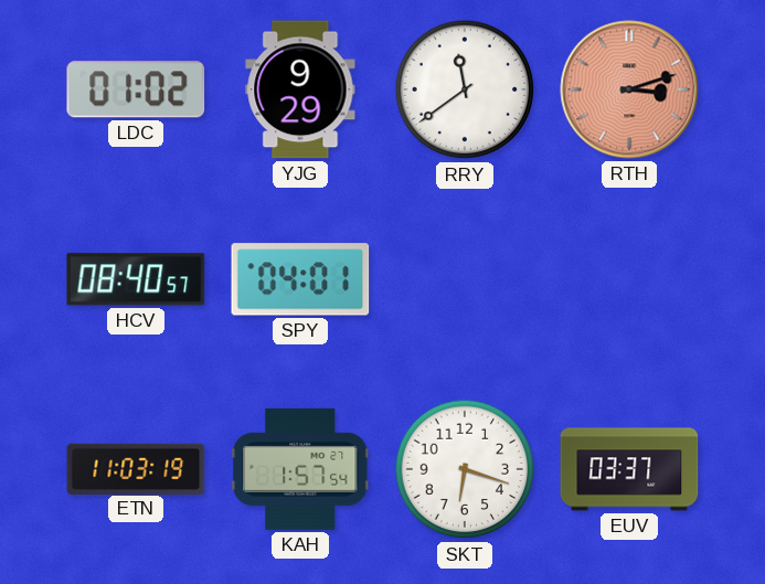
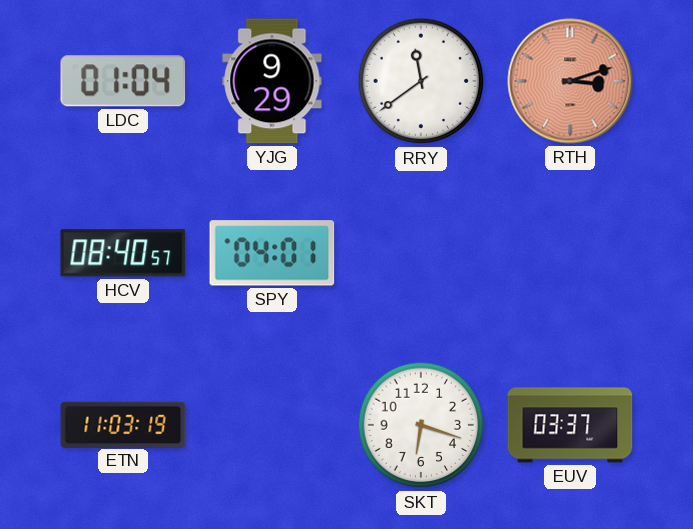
LDC: 01:02 -> 01:04
KAH: 1:57 -> none
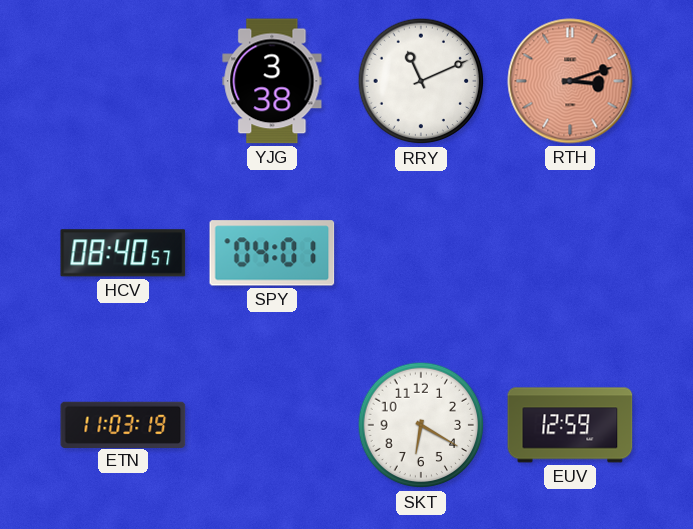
LDC: 01:04 -> none
YJG: 9:29 -> 3:38
RRY: 11:39 -> 11:11
SKT: 6:18 -> 6:20
EUV: 03:37 -> 12:59
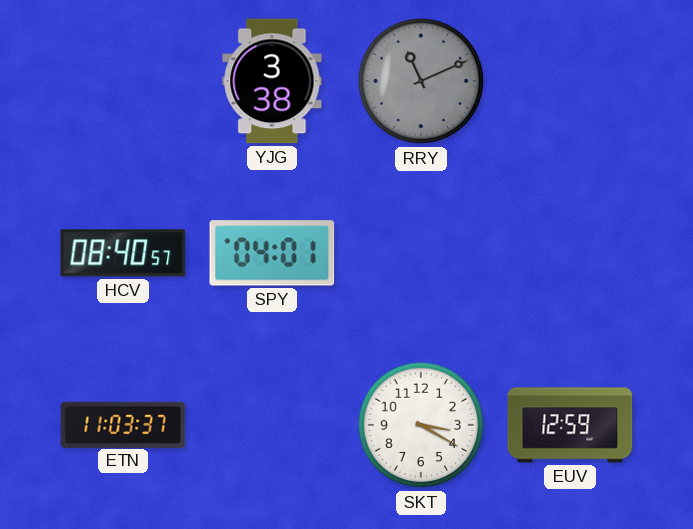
RRY dial: white -> grey
RTH: 3:12 -> none
ETN: 11:03:19 -> 11:03:37
SKT: 6:20 -> 3:20
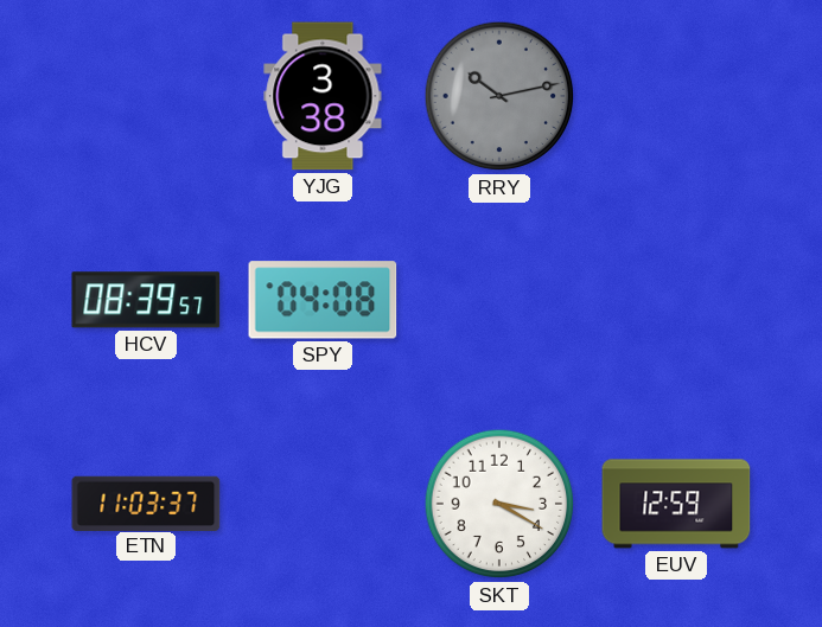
RRY: 11:11 -> 10:13
HCV: 08:40 -> 08:39
SPY: 04:01 -> 04:08
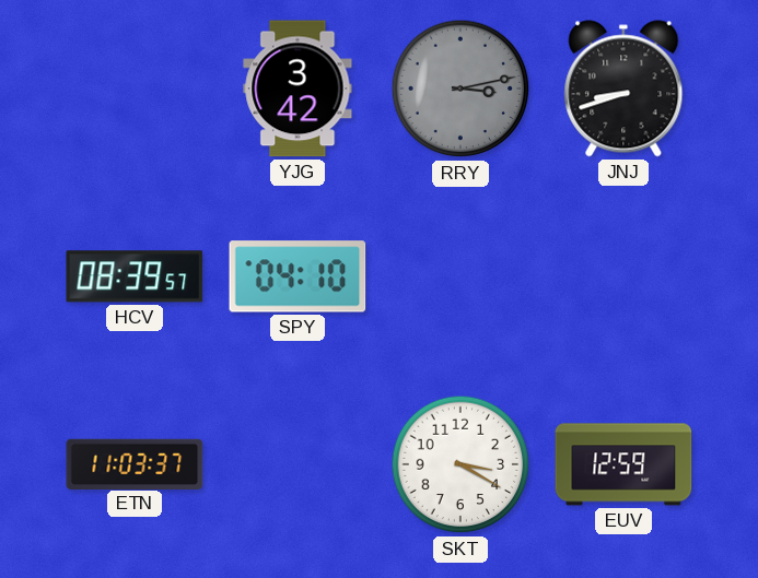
YJG: 3:38 -> 3:42
RRY: 10:13 -> 3:13
JNJ: none -> 8:42
SPY: 04:08 -> 04:10
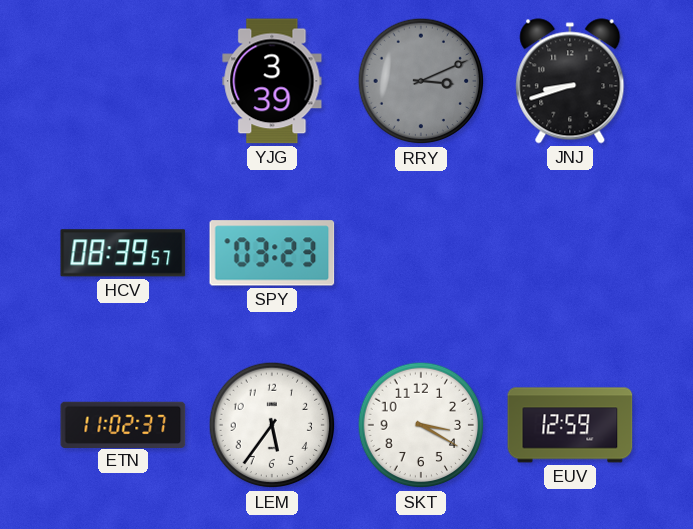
YJG: 3:42 -> 3:39
RRY: 3:13 -> 3:11
SPY: 04:10 -> 03:23
ETN: 11:03 -> 11:02
LEM: none -> 5:36
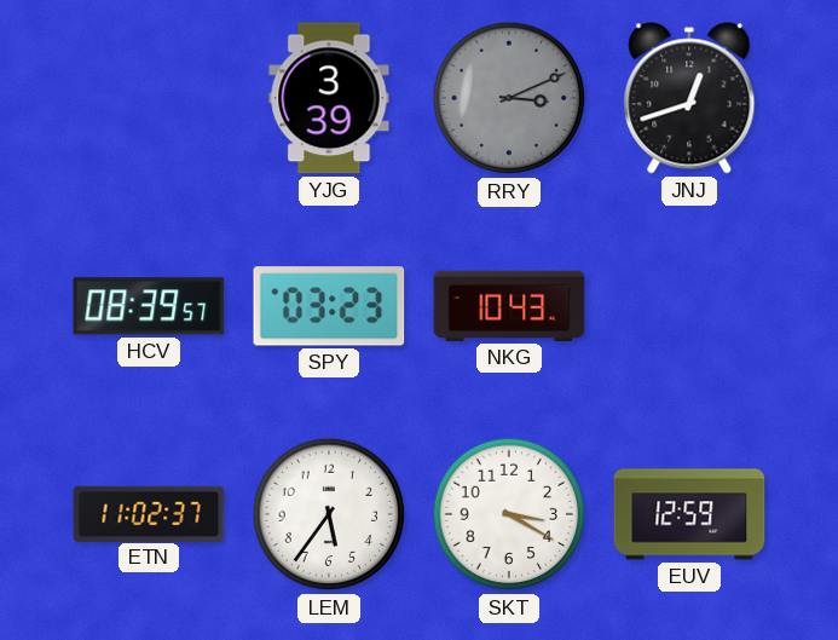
JNJ: 8:42 -> 12:42
NKG: none -> 10:43
